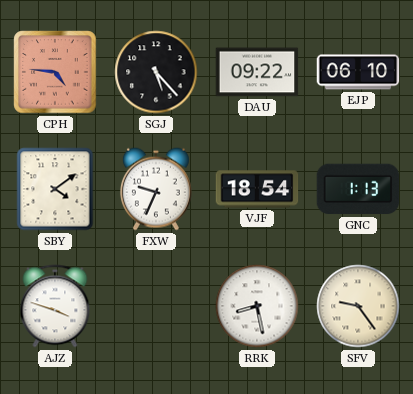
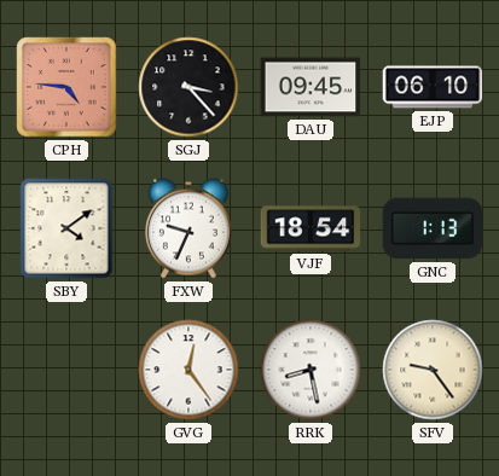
SGJ: 5:23 -> 3:23
DAU: 09:22 -> 09:45
AJZ: 3:48 -> none
GVG: none -> 12:24
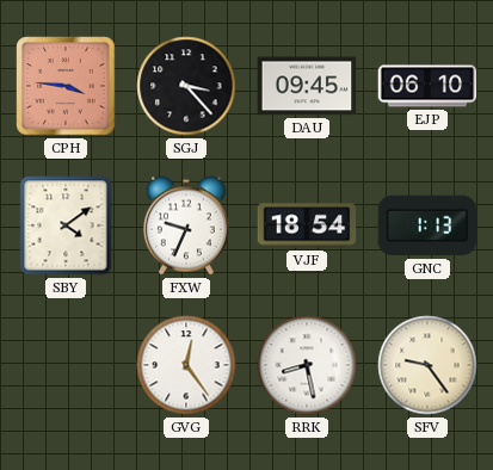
CPH: 4:46 -> 3:46
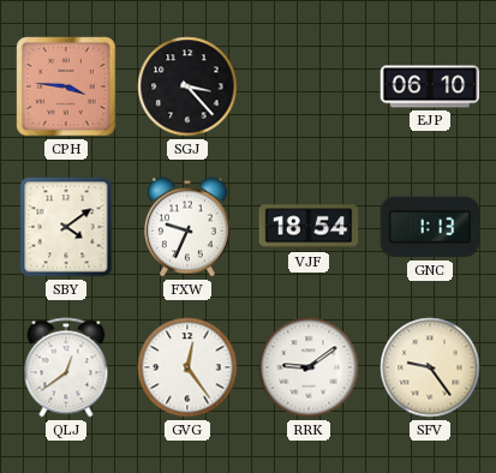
DAU: 09:45 -> none
QLJ: none -> 12:39
RRK: 8:28 -> 9:09
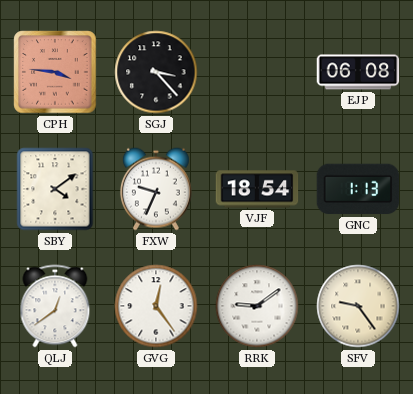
EJP: 06:10 -> 06:08
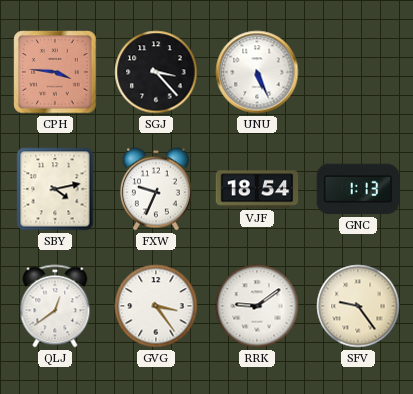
UNU: none -> 5:26
EJP: 06:08 -> none
SBY: 4:09 -> 4:13
GVG: 12:24 -> 3:24
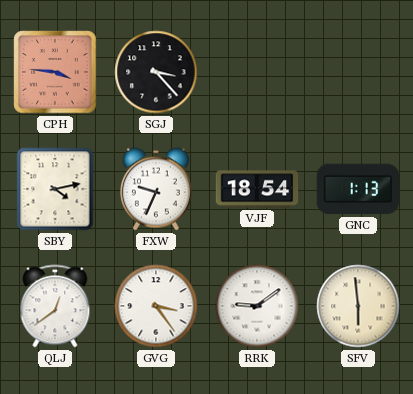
UNU: 5:26 -> none
SFV: 9:24 -> 5:59
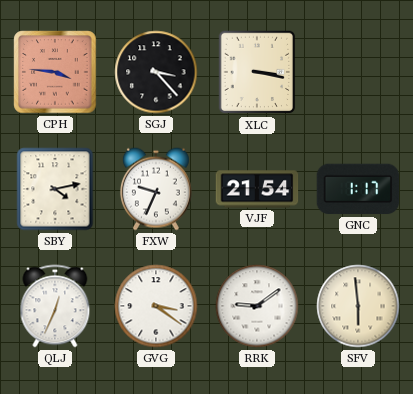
XLC: none -> 3:17
VJF: 18:54 -> 21:54
GNC: 1:13 -> 1:17
QLJ: 12:39 -> 12:34
GVG: 3:24 -> 3:21
